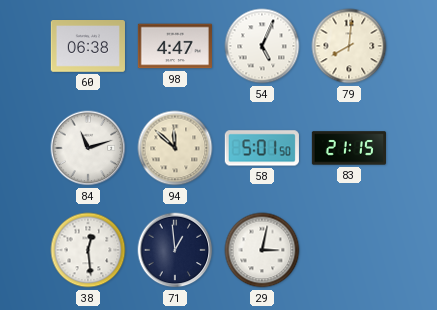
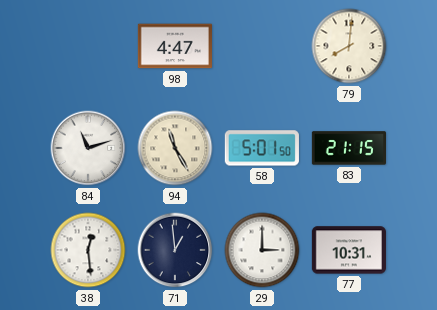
60: 06:38 -> none
54: 5:04 -> none
94: 11:52 -> 11:25
29: 3:02 -> 3:00
77: none -> 10:31
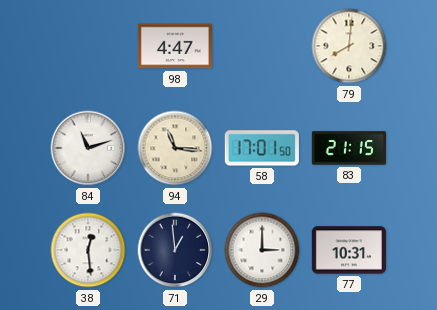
94: 11:25 -> 11:16
58: 5:01 -> 17:01
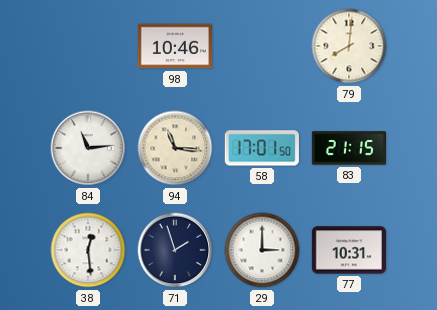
98: 4:47 -> 10:46
84: 11:12 -> 11:14
71: 12:59 -> 1:57
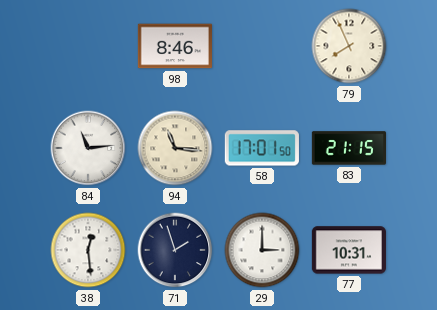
98: 10:46 -> 8:46
79: 8:01 -> 7:56
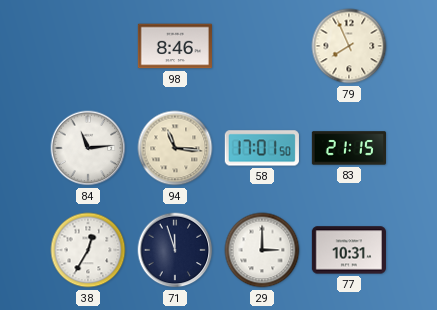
38: 12:29 -> 12:35
71: 1:57 -> 11:57
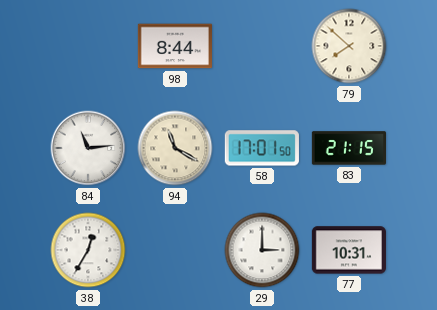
98: 8:46 -> 8:44
79: 7:56 -> 7:52
94: 11:16 -> 11:20
71: 11:57 -> none
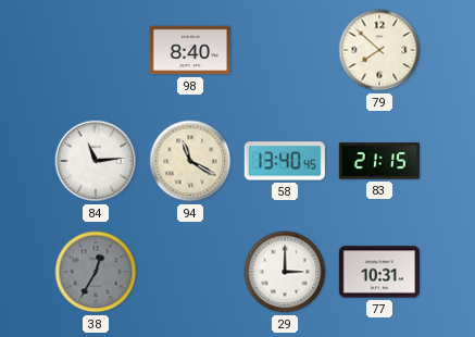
98: 8:44 -> 8:40
58: 17:01 -> 13:40
38 dial: white -> grey
